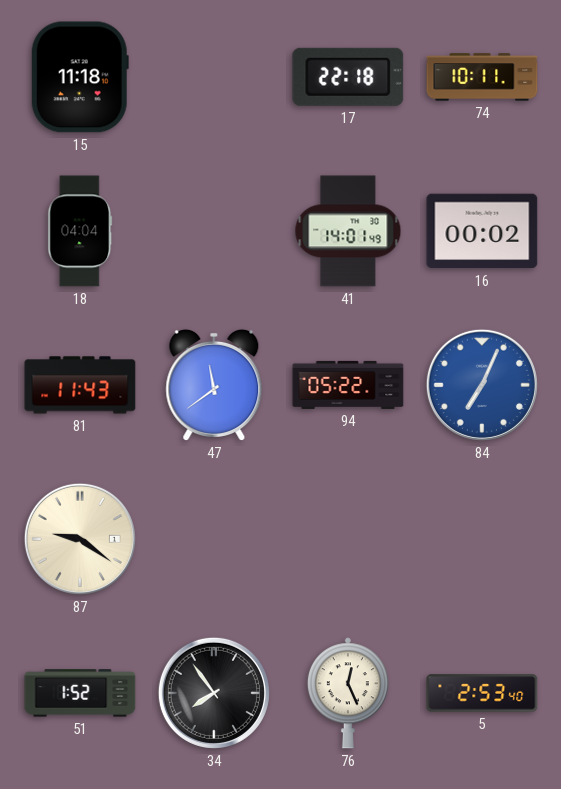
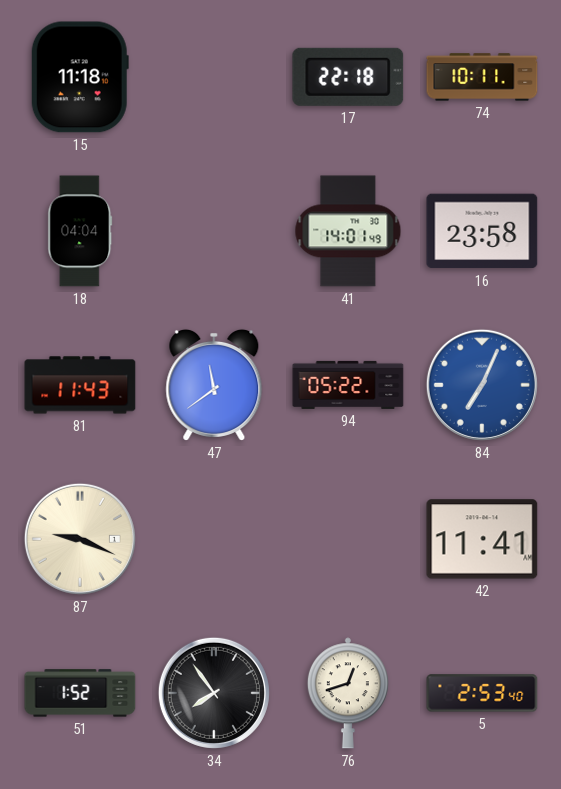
16: 00:02 -> 23:58
87: 9:21 -> 9:19
42: none -> 11:41
76: 12:26 -> 12:42
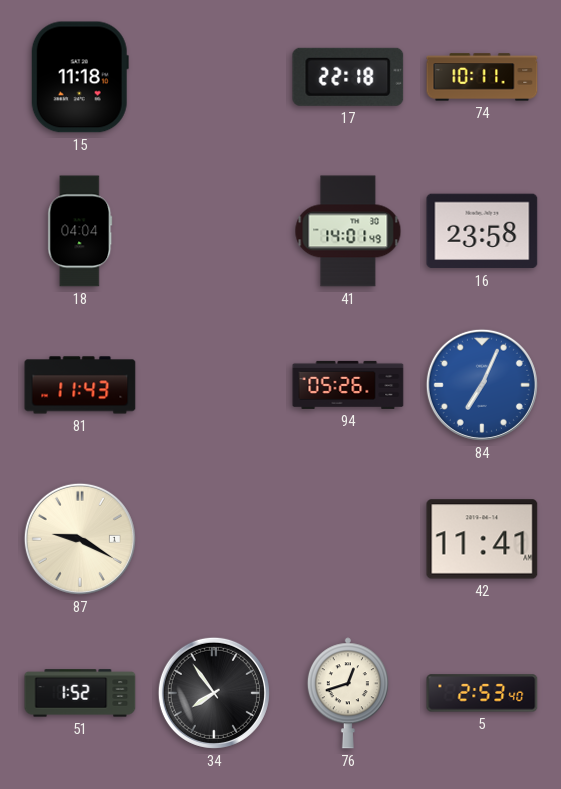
47: 11:39 -> none
94: 05:22 -> 05:26
87: 9:19 -> 9:20
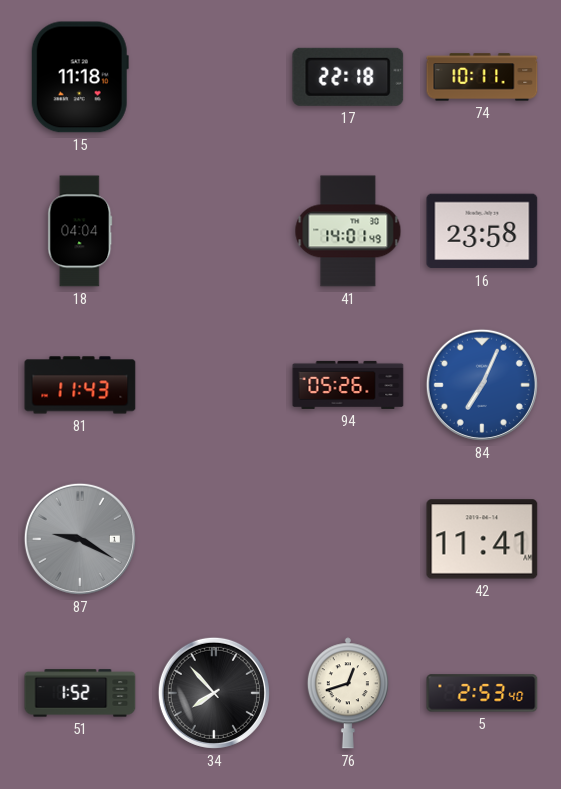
87 dial: cream -> grey
34: 7:54 -> 7:53
